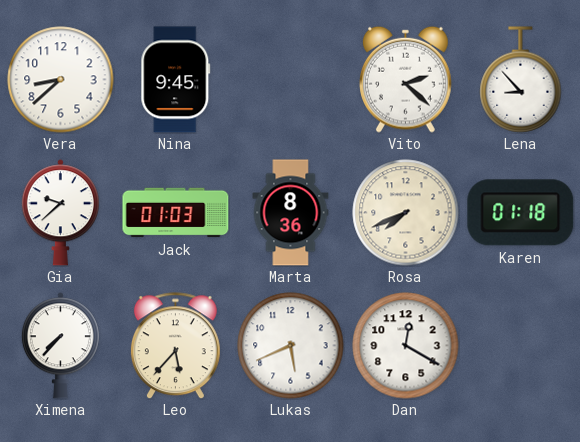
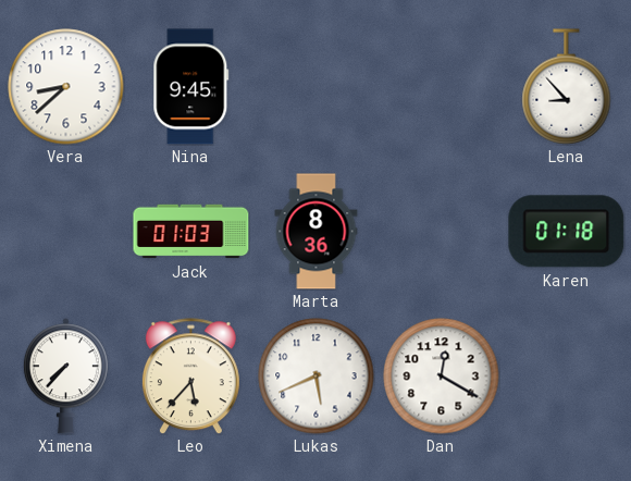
Vito: 2:22 -> none
Gia: 9:38 -> none
Rosa: 7:41 -> none
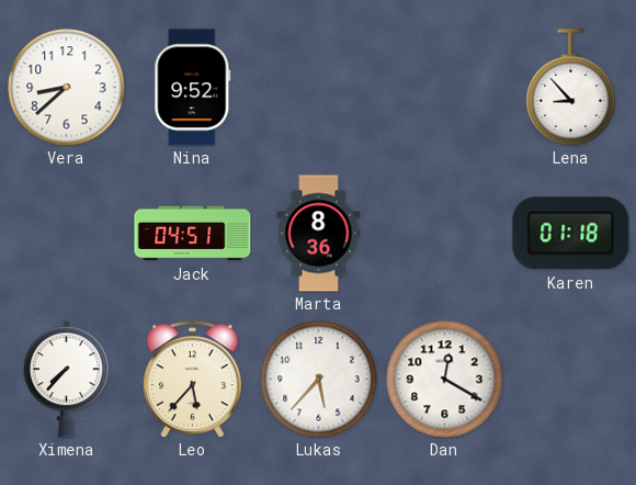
Nina: 9:45 -> 9:52
Jack: 01:03 -> 04:51
Lukas: 5:41 -> 5:37
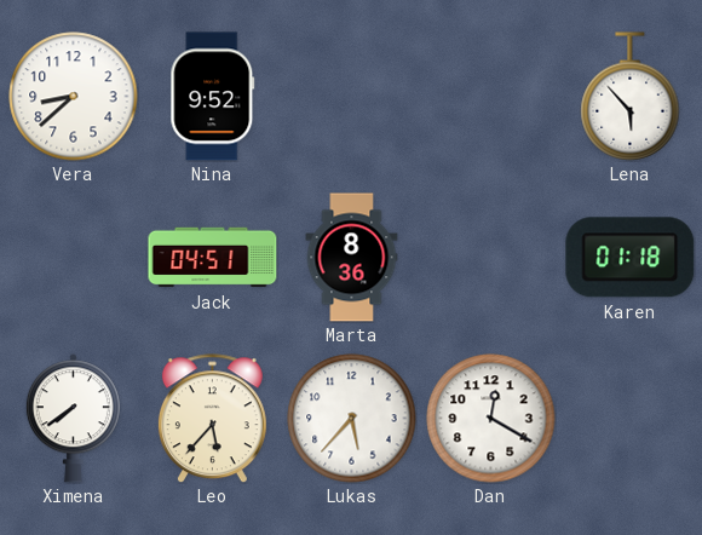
Lena: 8:53 -> 5:53
Ximena: 7:37 -> 7:39
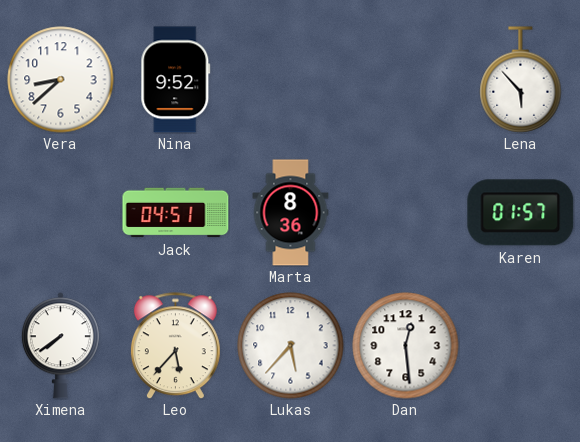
Karen: 01:18 -> 01:57
Dan: 12:20 -> 12:29
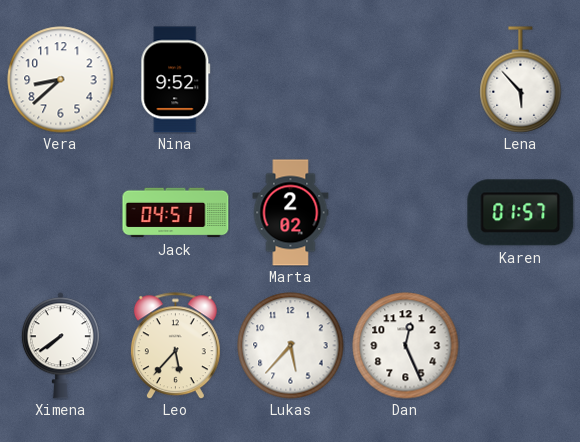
Marta: 8:36 -> 2:02
Dan: 12:29 -> 12:26
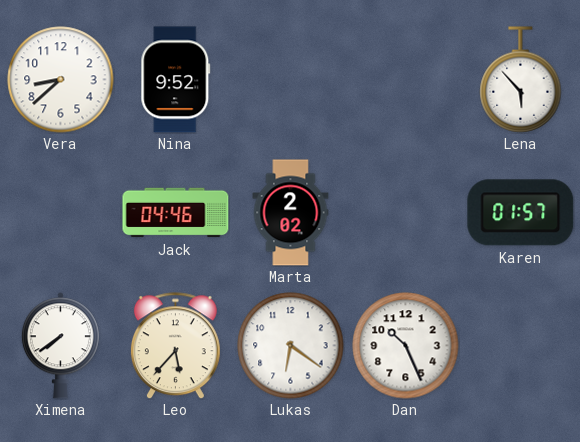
Jack: 04:51 -> 04:46
Lukas: 5:37 -> 6:21
Dan: 12:26 -> 10:26
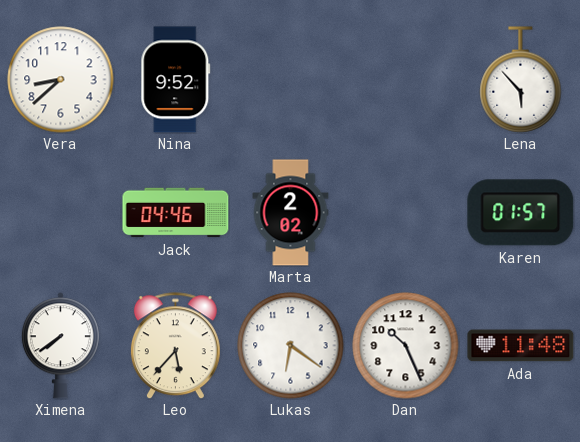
Ada: none -> 11:48
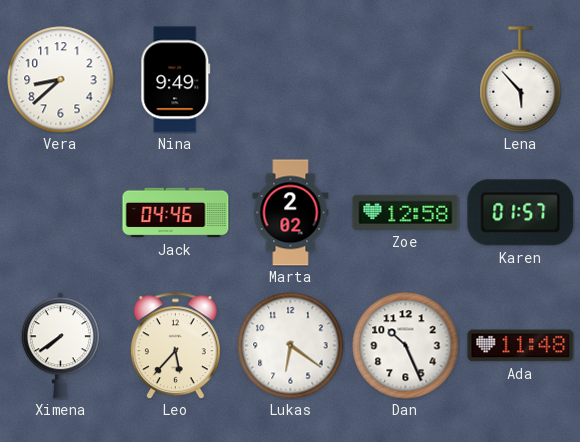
Nina: 9:52 -> 9:49
Zoe: none -> 12:58
